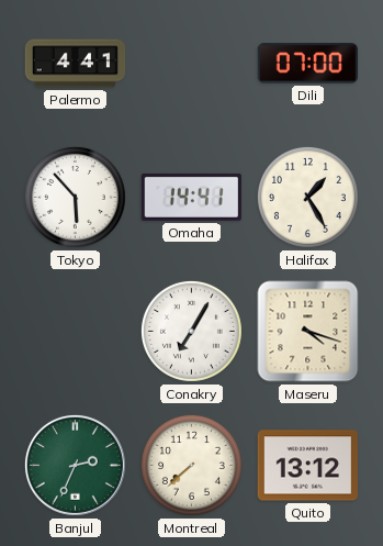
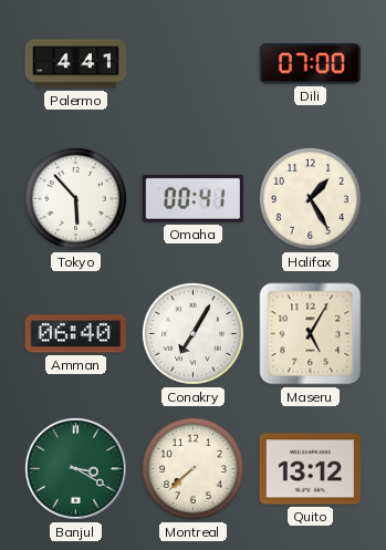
Omaha: 14:41 -> 00:41
Amman: none -> 06:40
Maseru: 4:18 -> 5:05
Banjul: 2:34 -> 3:20
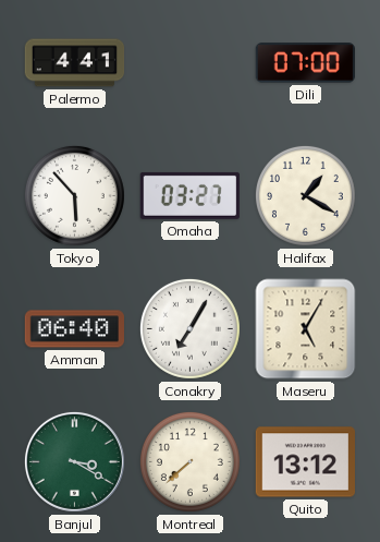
Omaha: 00:41 -> 03:27
Halifax: 1:25 -> 1:20
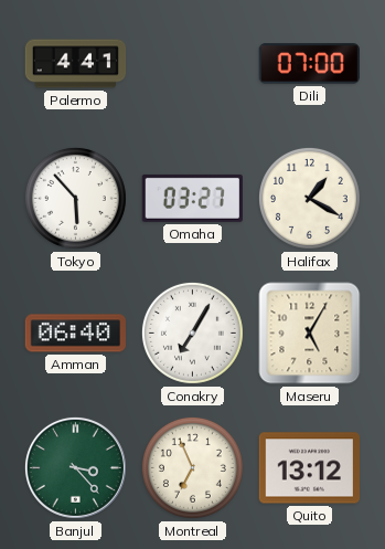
Banjul: 3:20 -> 3:23
Montreal: 7:38 -> 6:56
